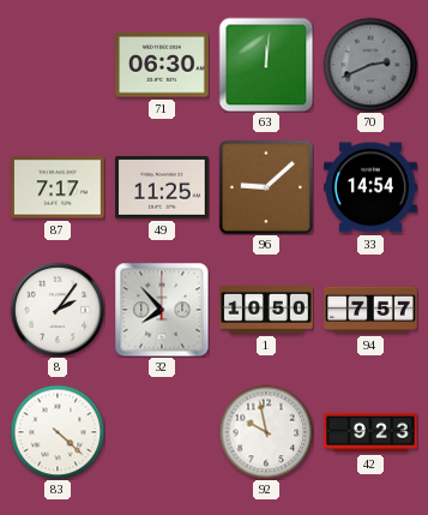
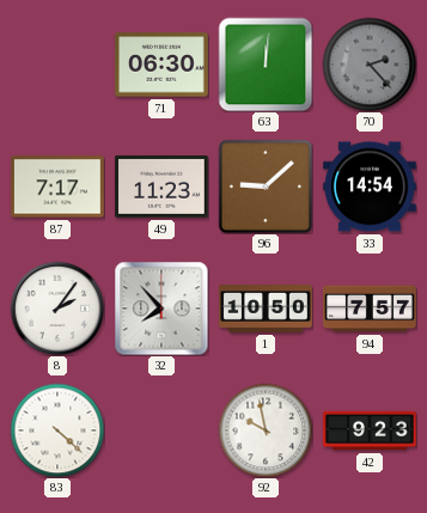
70: 2:41 -> 2:23
49: 11:25 -> 11:23
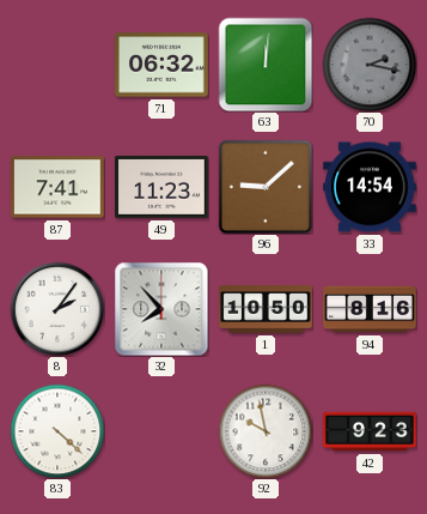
71: 06:30 -> 06:32
70: 2:23 -> 2:17
87: 7:17 -> 7:41
94: 7:57 -> 8:16
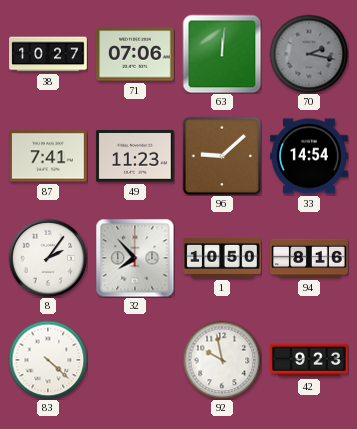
38: none -> 10:27
71: 06:32 -> 07:06
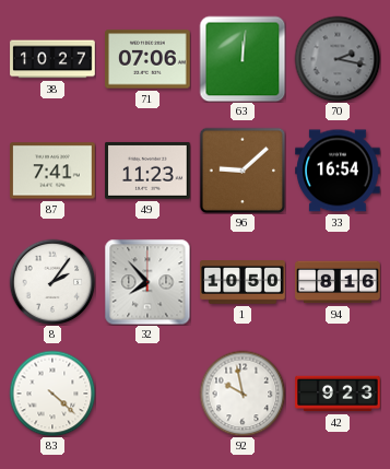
33: 14:54 -> 16:54
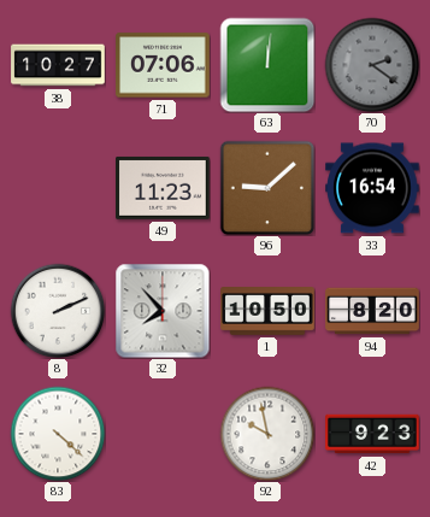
70: 2:17 -> 2:21
87: 7:41 -> none
8: 2:06 -> 2:11
94: 8:16 -> 8:20
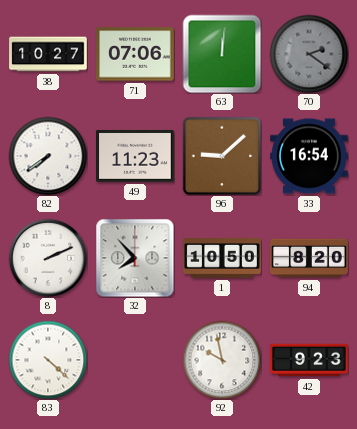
82: none -> 7:39
